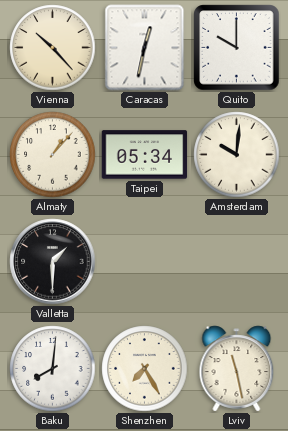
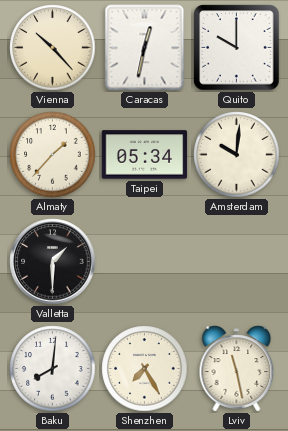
Almaty: 1:07 -> 1:37
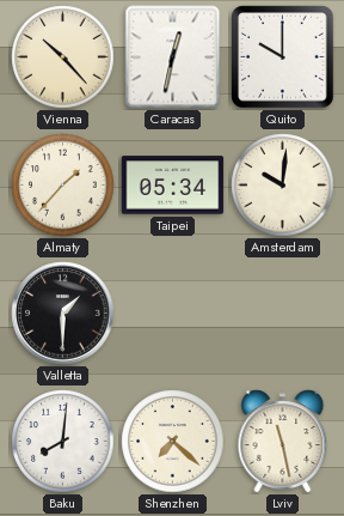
Shenzhen: 7:25 -> 7:22
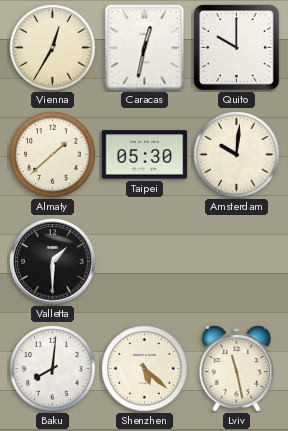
Vienna: 10:23 -> 12:35
Almaty: 1:37 -> 1:38
Taipei: 05:34 -> 05:30
Shenzhen: 7:22 -> 5:22
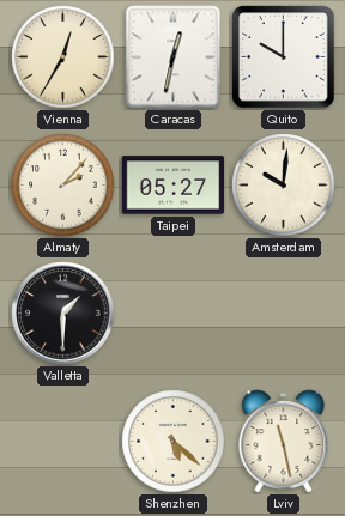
Almaty: 1:38 -> 2:07
Taipei: 05:30 -> 05:27
Baku: 8:01 -> none
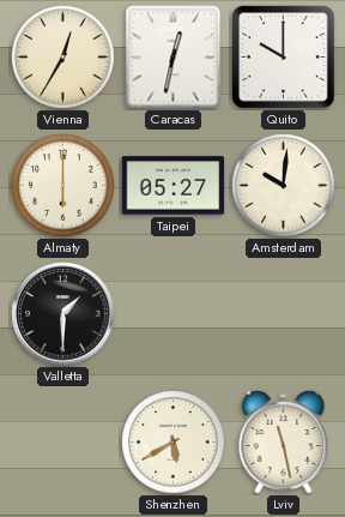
Almaty: 2:07 -> 6:00
Shenzhen: 5:22 -> 5:40
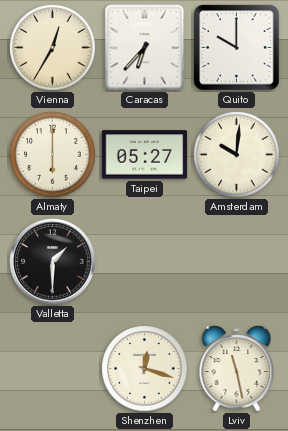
Caracas: 12:32 -> 6:37
Shenzhen: 5:40 -> 12:18
